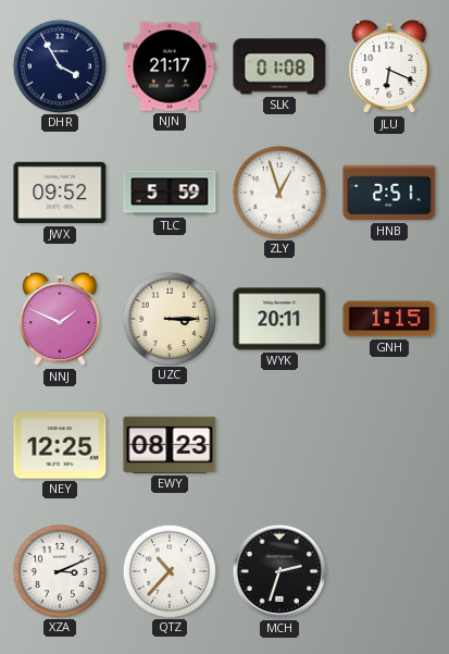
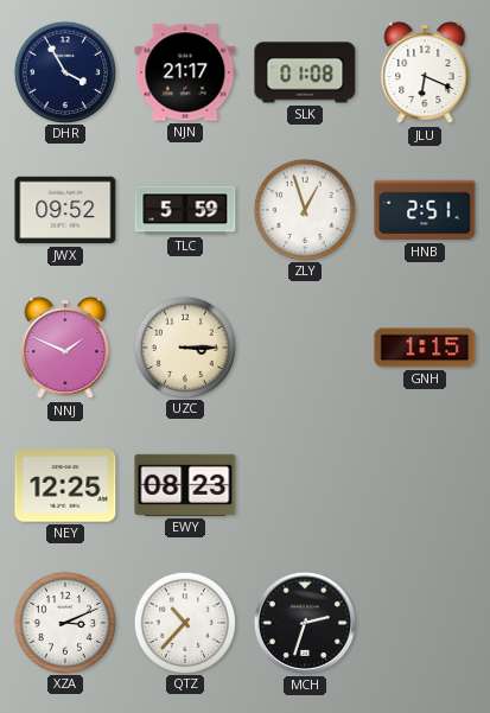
WYK: 20:11 -> none
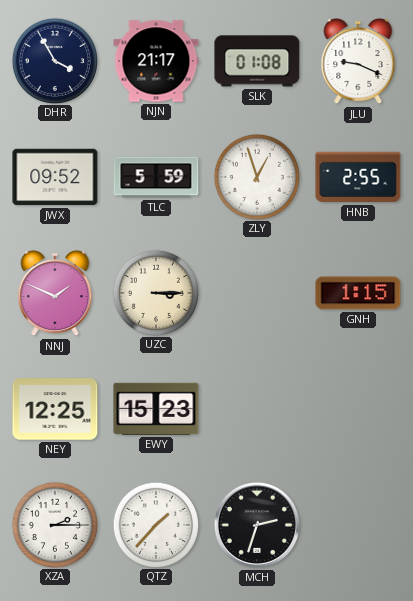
JLU: 6:19 -> 9:19
HNB: 2:51 -> 2:55
EWY: 08:23 -> 15:23
XZA: 3:11 -> 2:15
QTZ: 10:37 -> 1:37
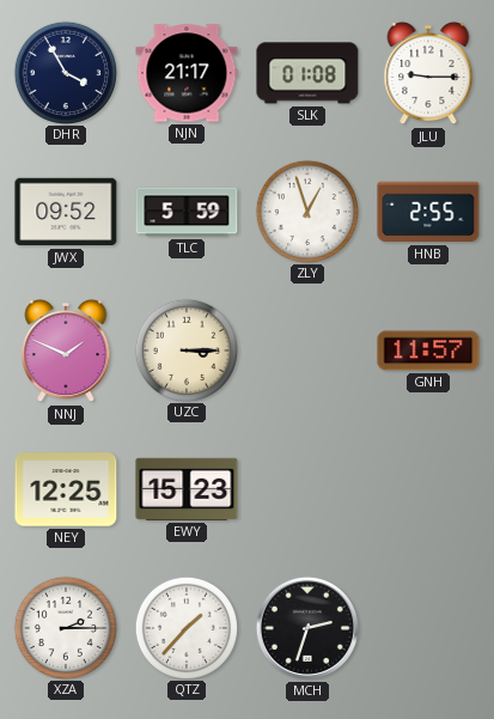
JLU: 9:19 -> 9:15
GNH: 1:15 -> 11:57
